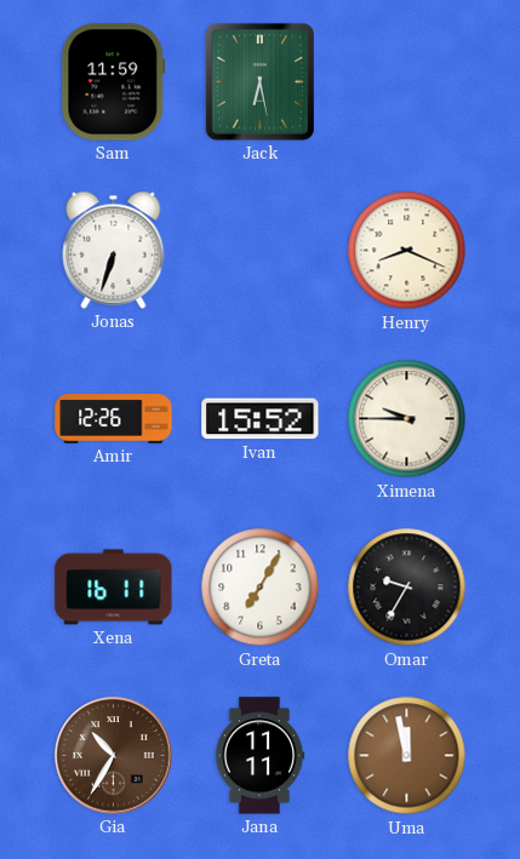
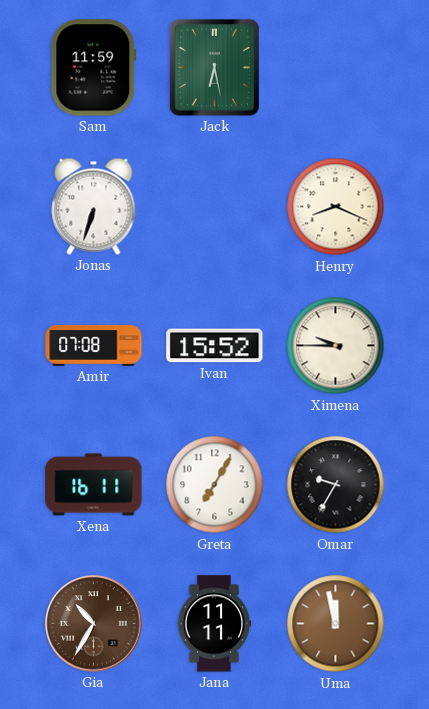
Amir: 12:26 -> 07:08
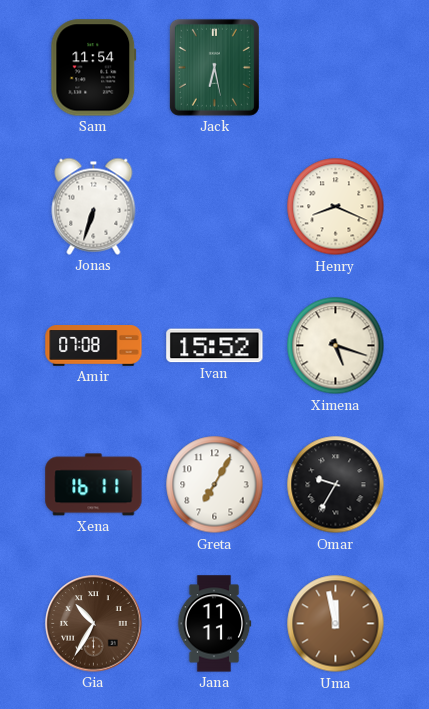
Sam: 11:59 -> 11:54
Ximena: 9:45 -> 5:18
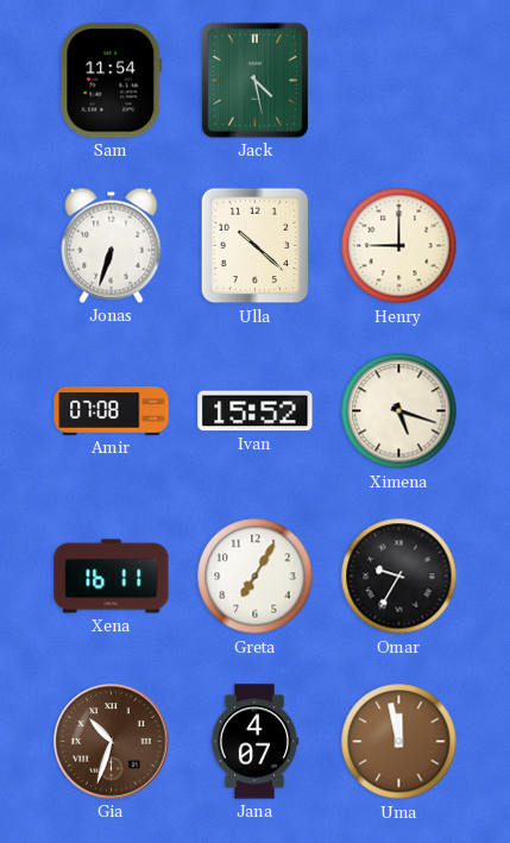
Jack: 6:28 -> 4:28
Ulla: none -> 10:22
Henry: 8:19 -> 9:00
Gia: 10:35 -> 10:33
Jana: 11:11 -> 4:07
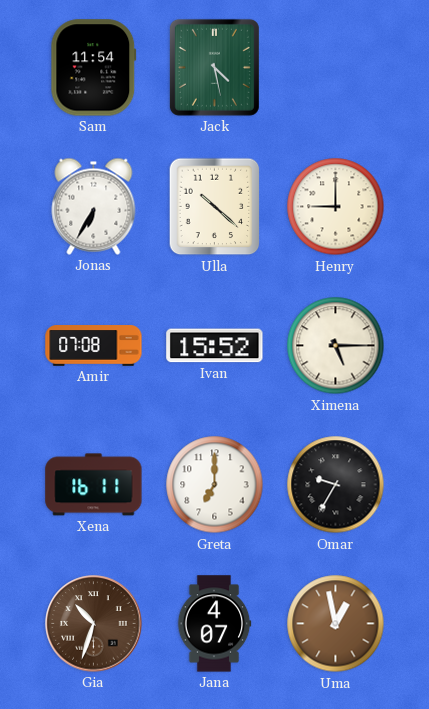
Jonas: 6:33 -> 6:35
Ximena: 5:18 -> 5:15
Greta: 7:05 -> 7:00
Uma: 11:58 -> 12:58
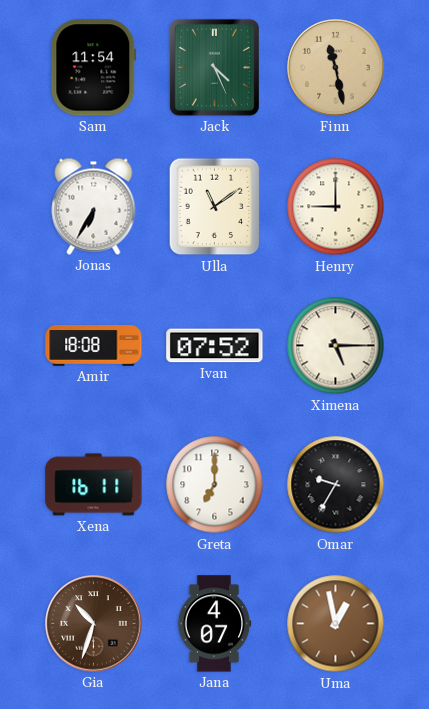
Jack: 4:28 -> 4:26
Finn: none -> 11:28
Ulla: 10:22 -> 11:09
Amir: 07:08 -> 18:08
Ivan: 15:52 -> 07:52
